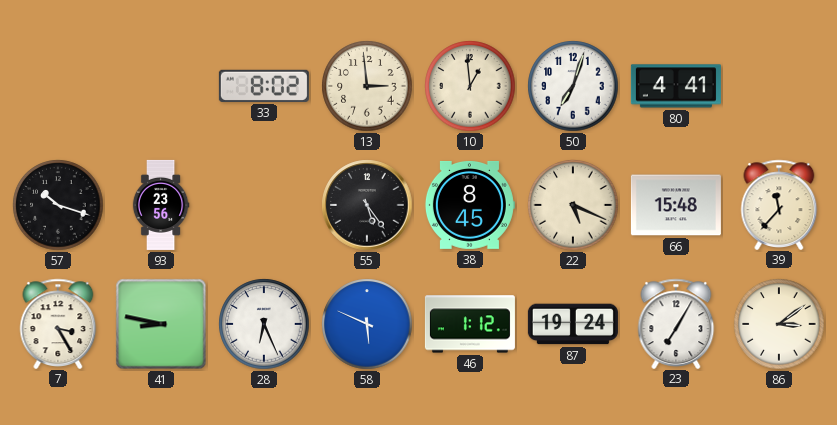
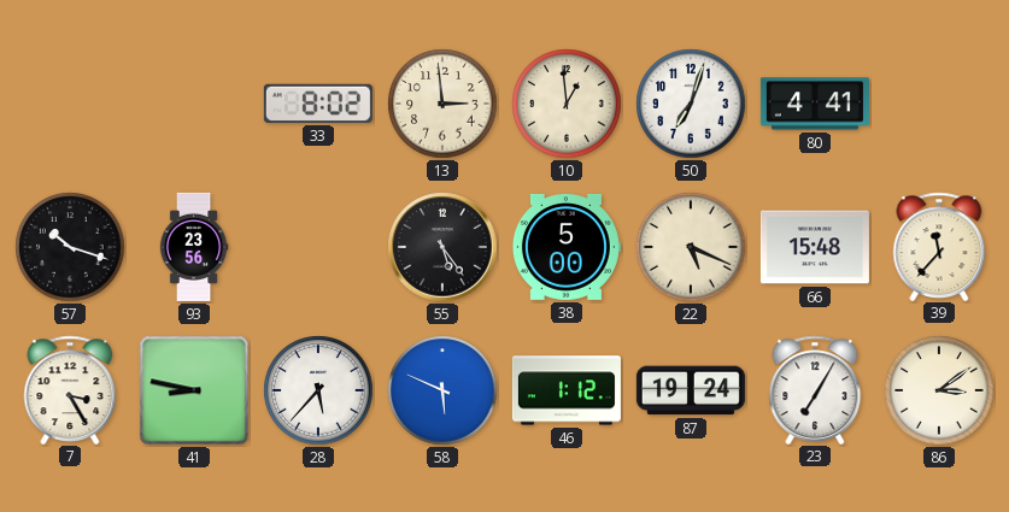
38: 8:45 -> 5:00
28: 6:26 -> 5:37
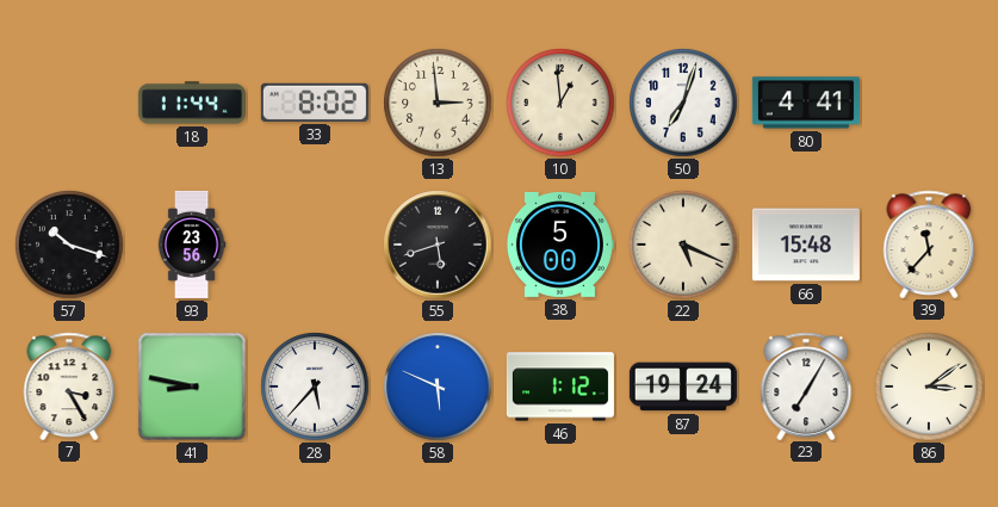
18: none -> 11:44
55: 5:24 -> 5:42
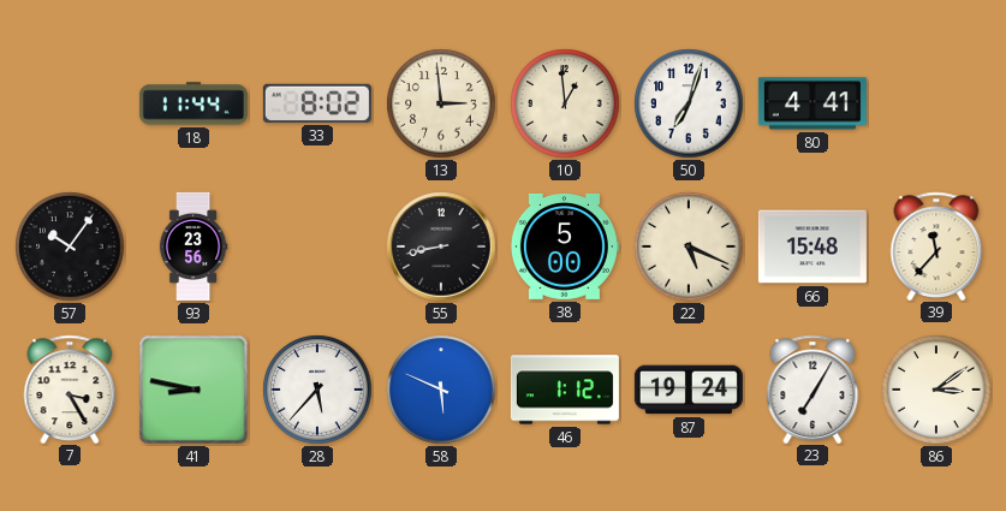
57: 10:18 -> 10:06
55: 5:42 -> 8:43
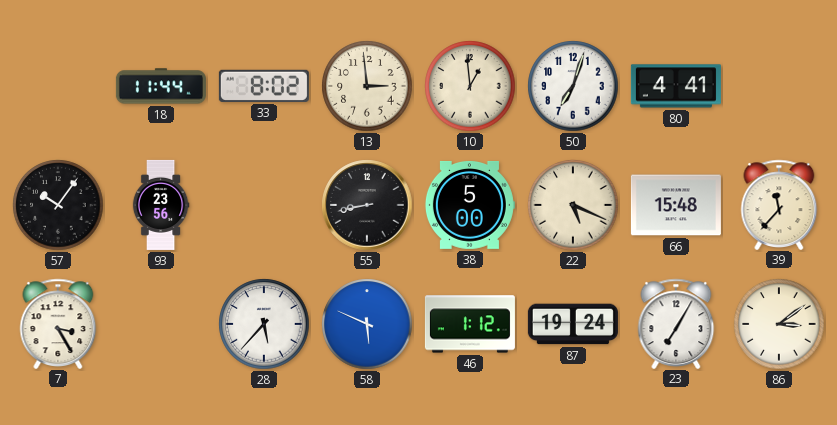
41: 8:47 -> none
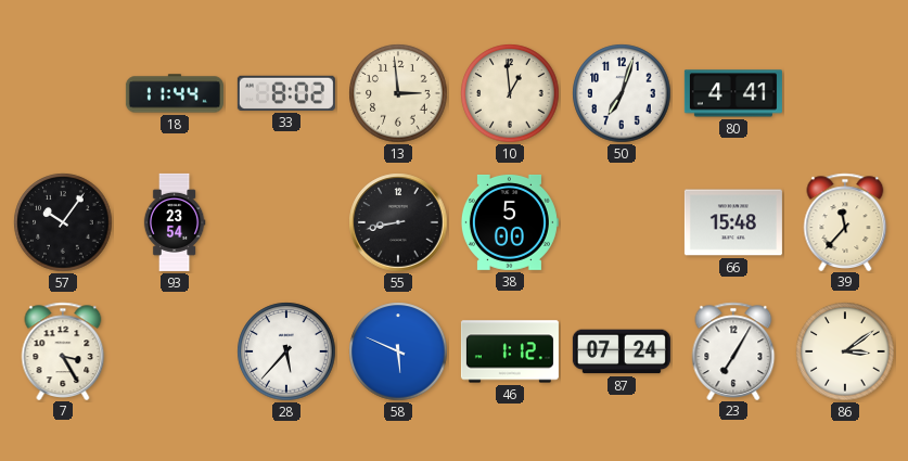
93: 23:56 -> 23:54
22: 5:19 -> none
87: 19:24 -> 07:24
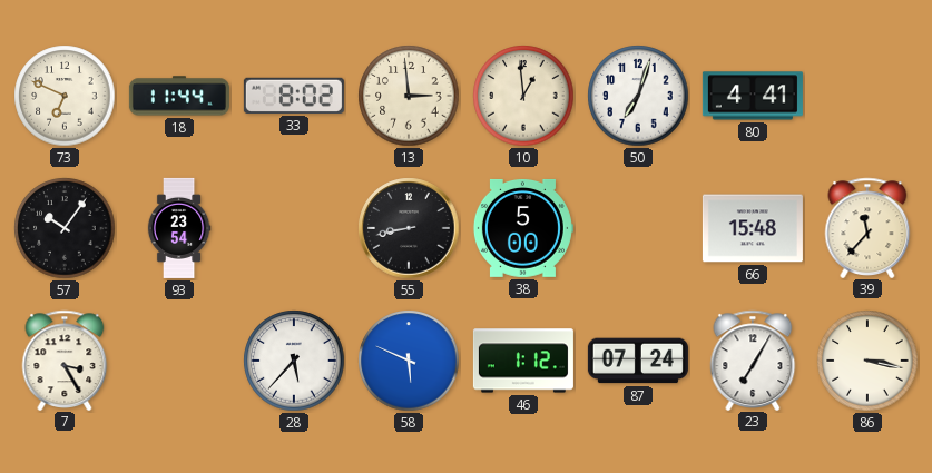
73: none -> 6:49
86: 3:09 -> 3:17
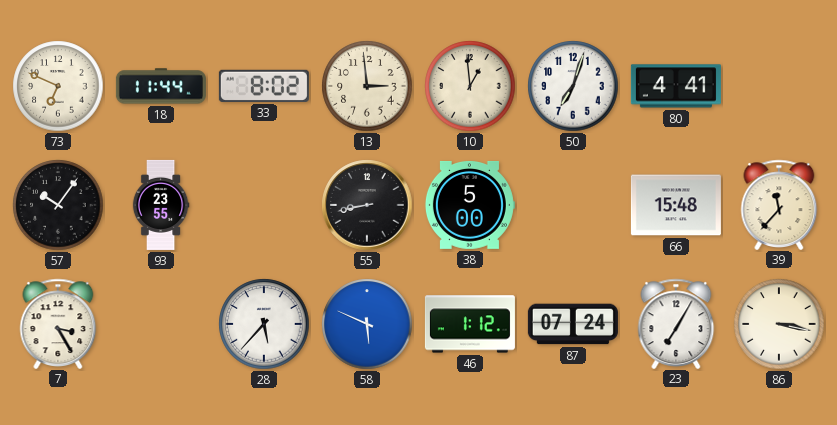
93: 23:54 -> 23:55
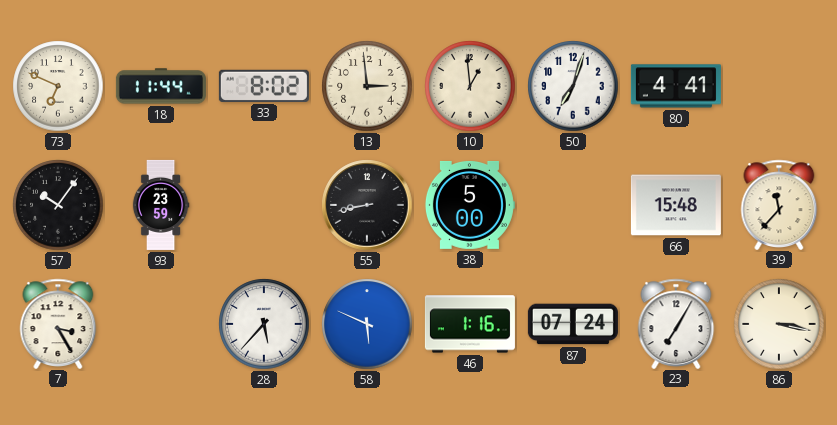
93: 23:55 -> 23:59
46: 1:12 -> 1:16
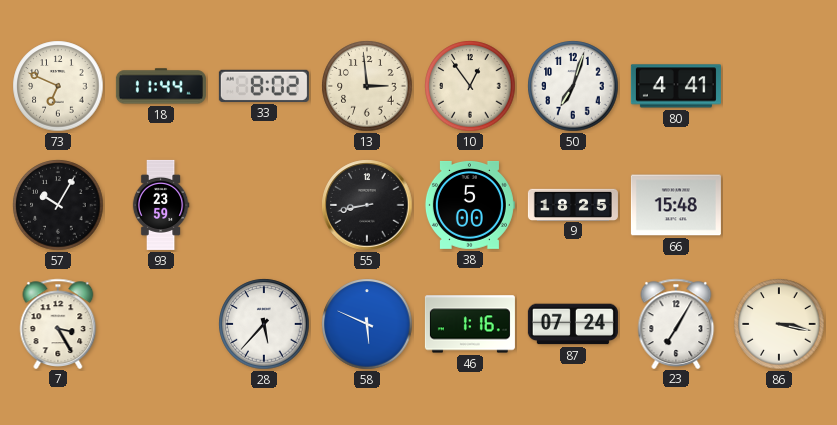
10: 12:59 -> 12:54
57: 10:06 -> 10:05
9: none -> 18:25
39: 11:37 -> none
